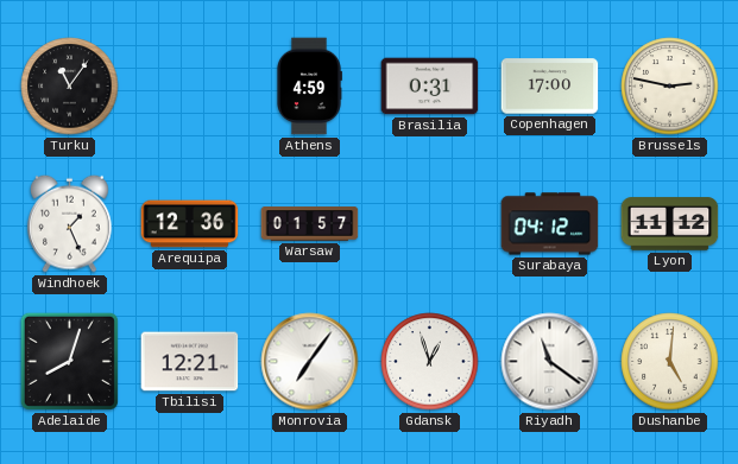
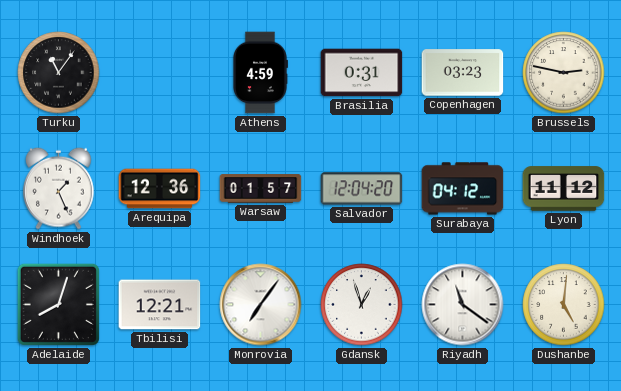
Copenhagen: 17:00 -> 03:23
Salvador: none -> 12:04
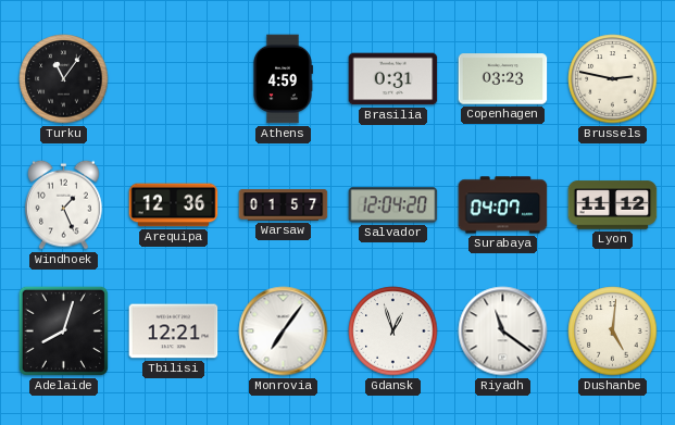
Surabaya: 04:12 -> 04:07
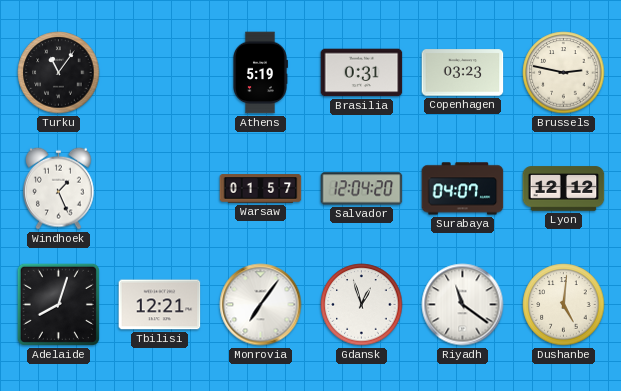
Athens: 4:59 -> 5:19
Arequipa: 12:36 -> none
Lyon: 11:12 -> 12:12
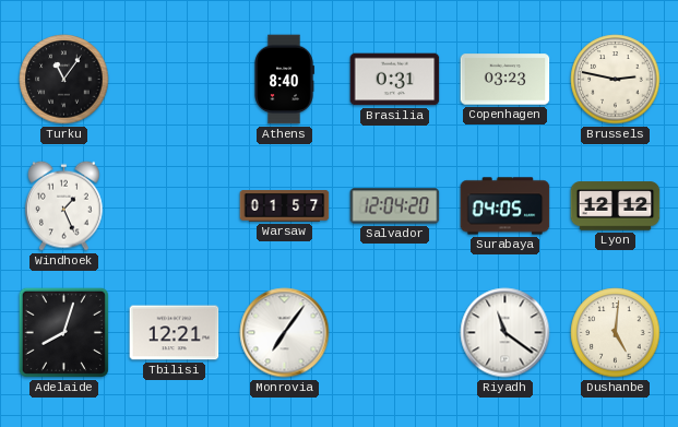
Athens: 5:19 -> 8:40
Surabaya: 04:07 -> 04:05
Gdansk: 12:57 -> none
